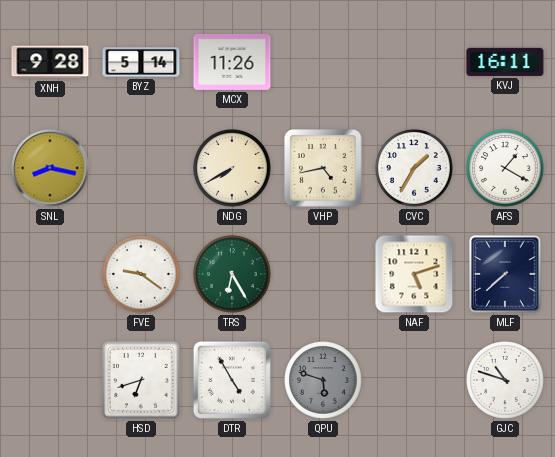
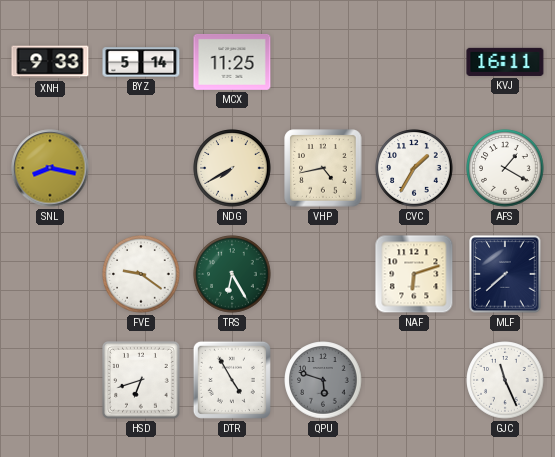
XNH: 9:28 -> 9:33
MCX: 11:26 -> 11:25
NAF: 5:12 -> 6:12
GJC: 10:48 -> 11:26
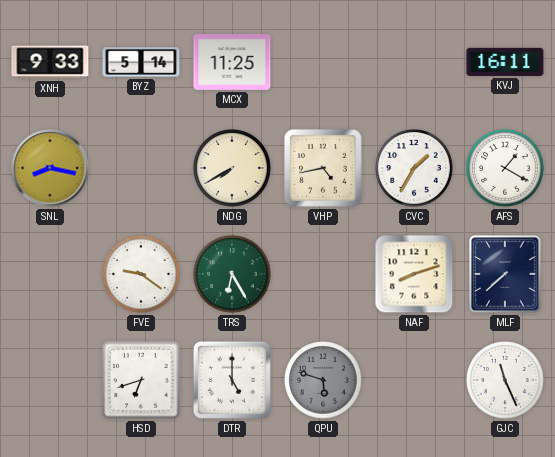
NAF: 6:12 -> 8:12
DTR: 4:55 -> 5:00
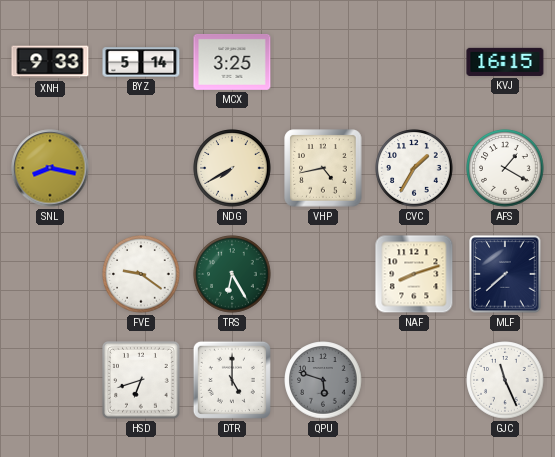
MCX: 11:25 -> 3:25
KVJ: 16:11 -> 16:15
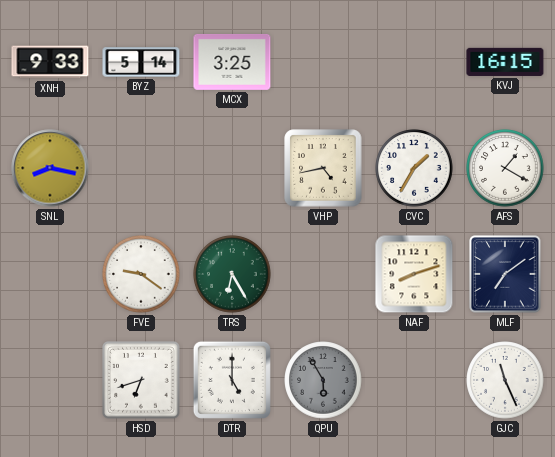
NDG: 7:40 -> none
MLF: 7:38 -> 7:09
QPU: 5:48 -> 5:55
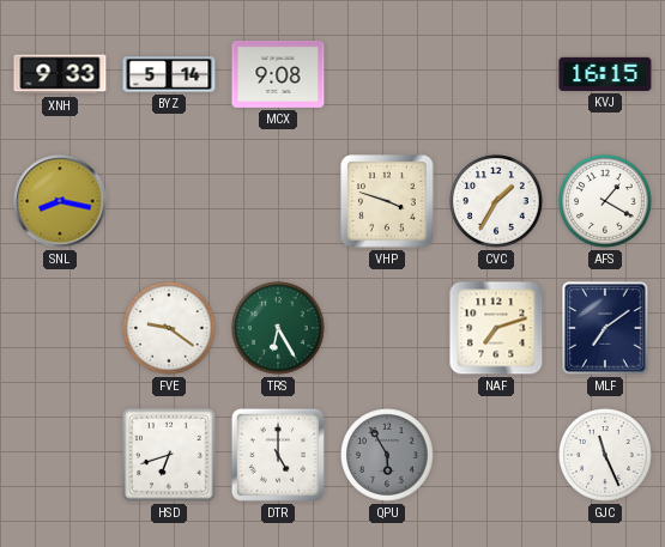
MCX: 3:25 -> 9:08
VHP: 4:43 -> 3:48
NAF: 8:12 -> 7:12
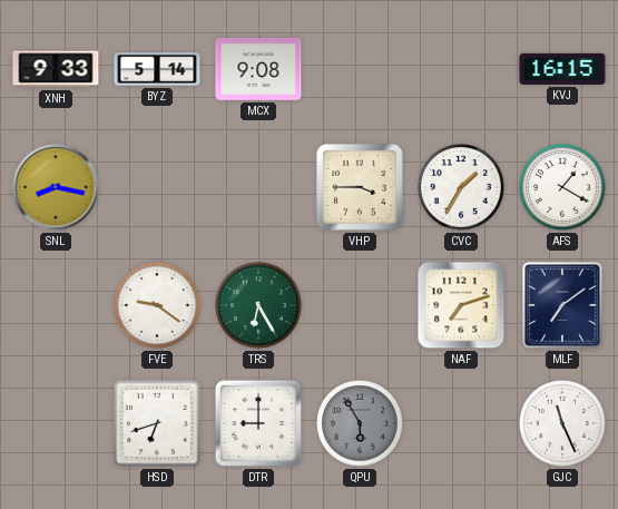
VHP: 3:48 -> 3:45
DTR: 5:00 -> 9:00
